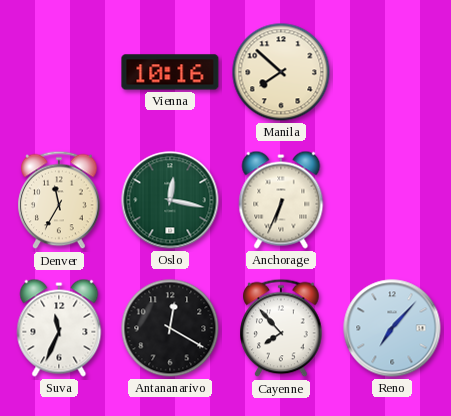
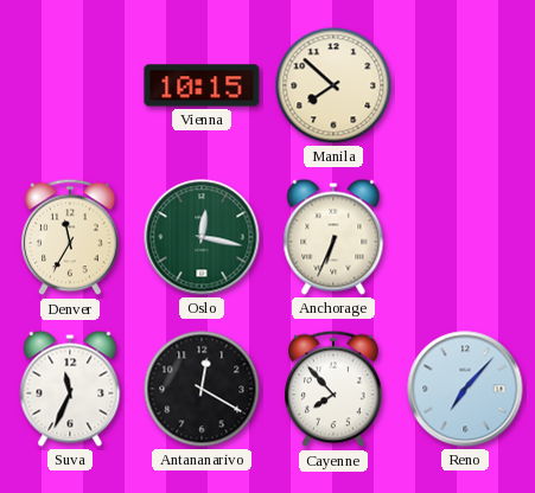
Vienna: 10:16 -> 10:15
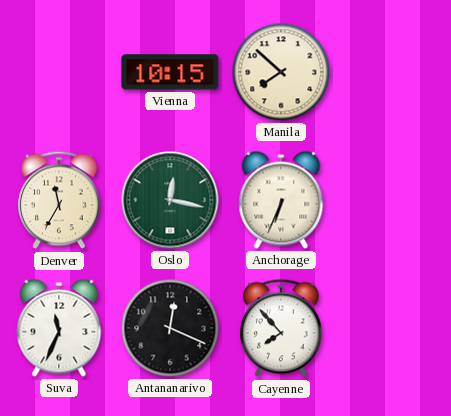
Antananarivo: 12:20 -> 12:19
Reno: 7:07 -> none
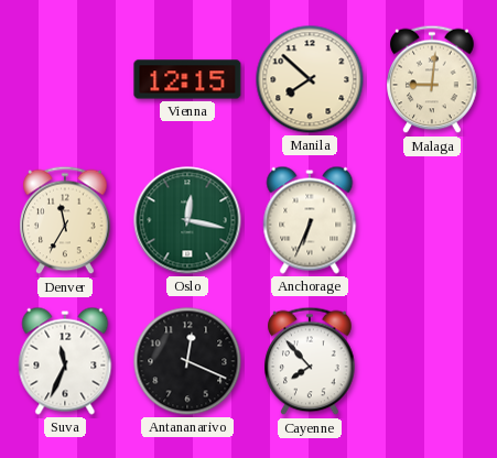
Vienna: 10:15 -> 12:15
Malaga: none -> 9:01
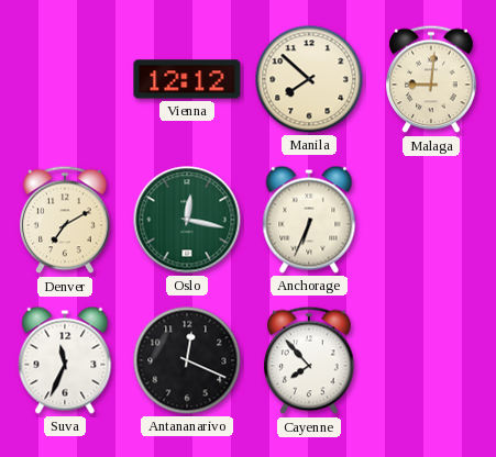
Vienna: 12:15 -> 12:12
Denver: 11:35 -> 7:10
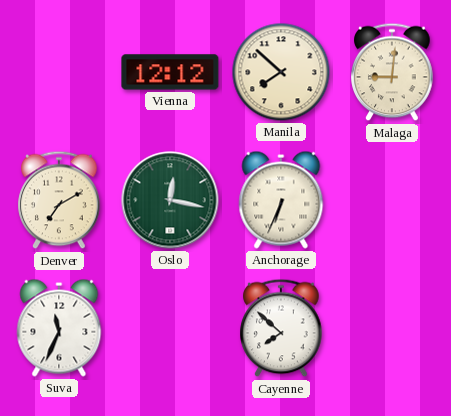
Antananarivo: 12:19 -> none
Cayenne: 7:53 -> 7:52
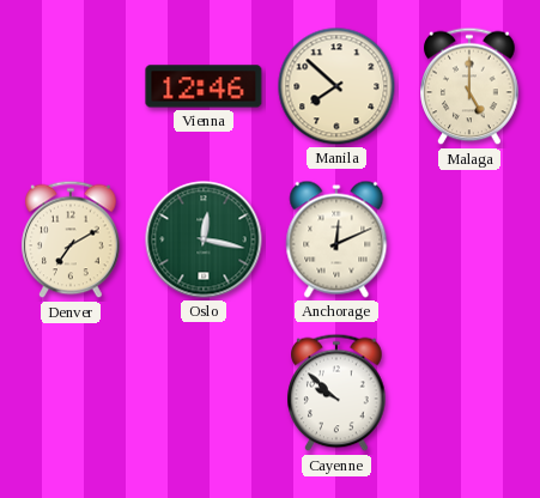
Vienna: 12:12 -> 12:46
Malaga: 9:01 -> 5:00
Anchorage: 6:34 -> 12:11
Suva: 11:34 -> none
Cayenne: 7:52 -> 9:52
